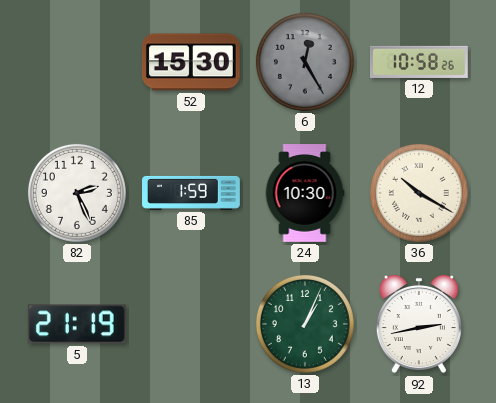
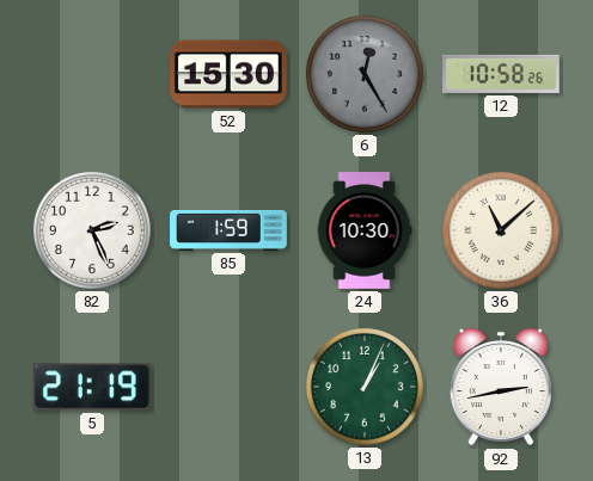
36: 10:20 -> 11:08
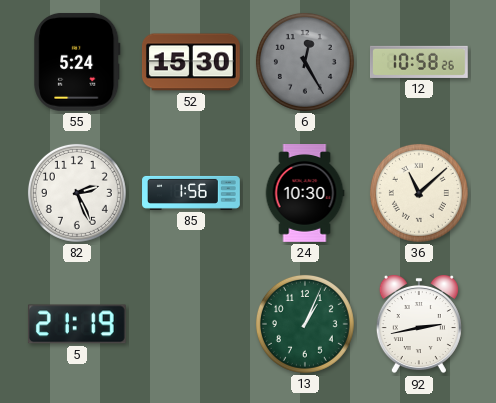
55: none -> 5:24
85: 1:59 -> 1:56
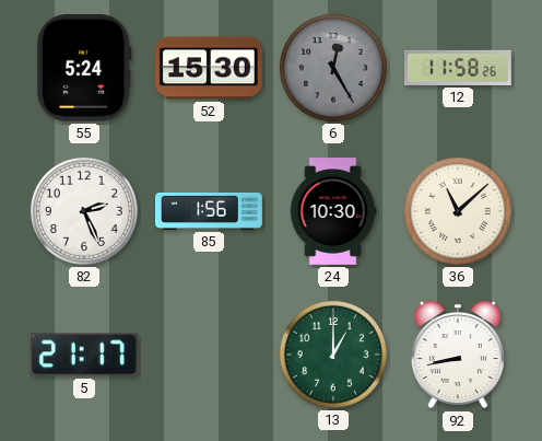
12: 10:58 -> 11:58
5: 21:19 -> 21:17
13: 1:04 -> 1:00
92: 2:43 -> 8:43
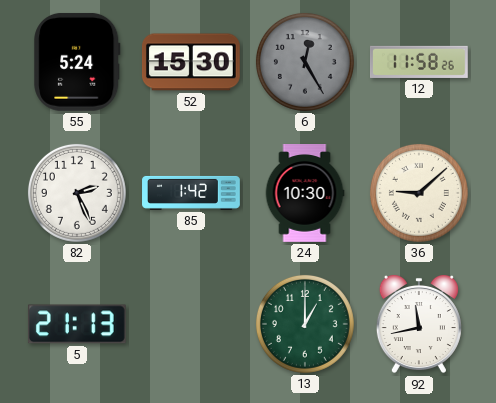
85: 1:56 -> 1:42
36: 11:08 -> 9:08
5: 21:17 -> 21:13
92: 8:43 -> 11:43
